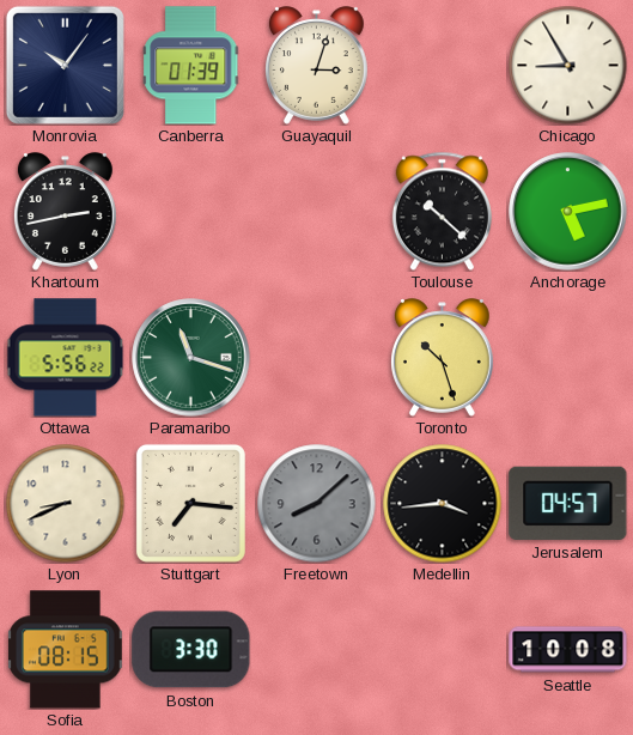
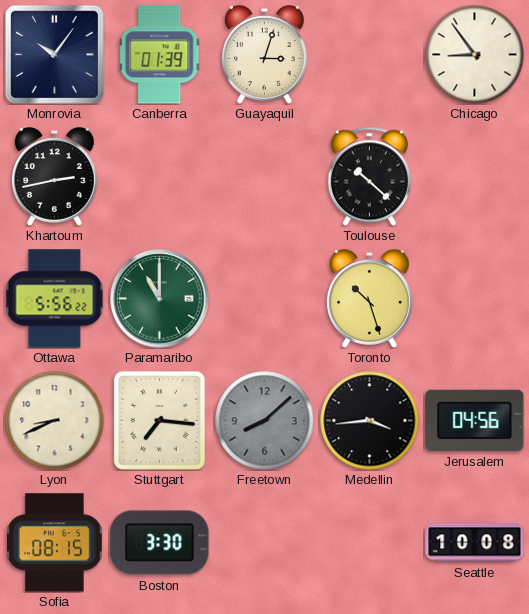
Chicago: 8:55 -> 8:54
Anchorage: 5:13 -> none
Paramaribo: 11:18 -> 11:00
Jerusalem: 04:57 -> 04:56
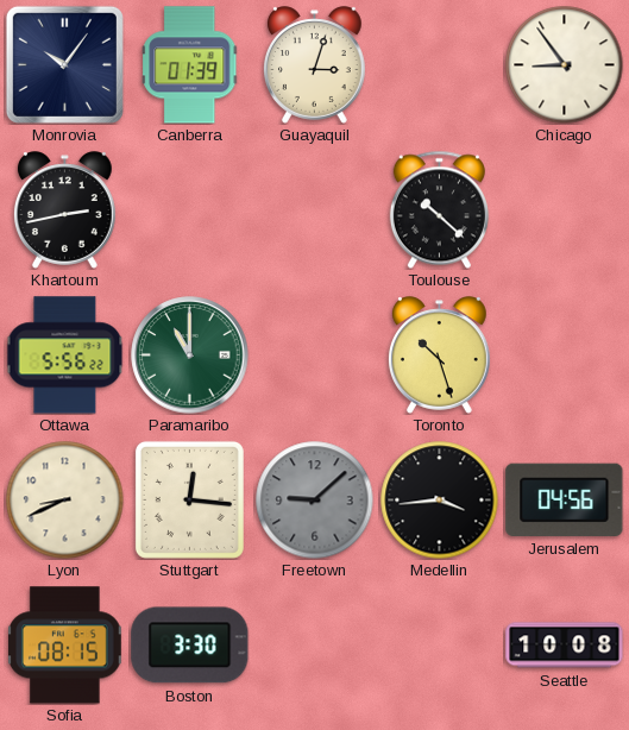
Stuttgart: 7:16 -> 12:16
Freetown: 8:08 -> 9:08
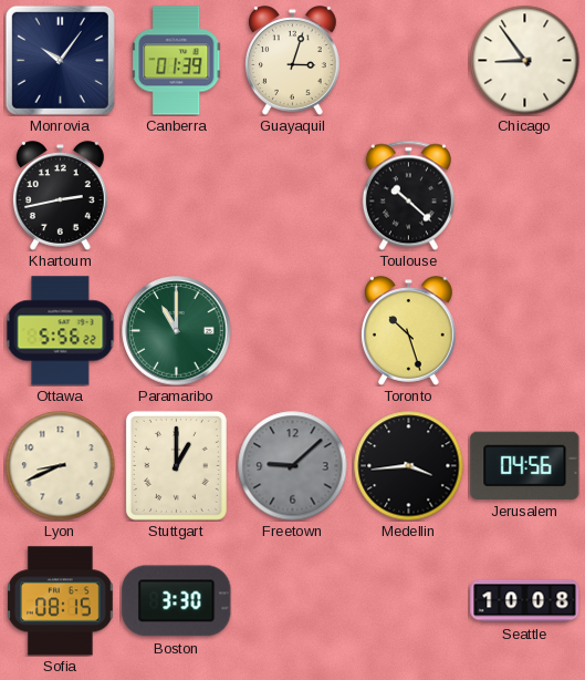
Stuttgart: 12:16 -> 1:00
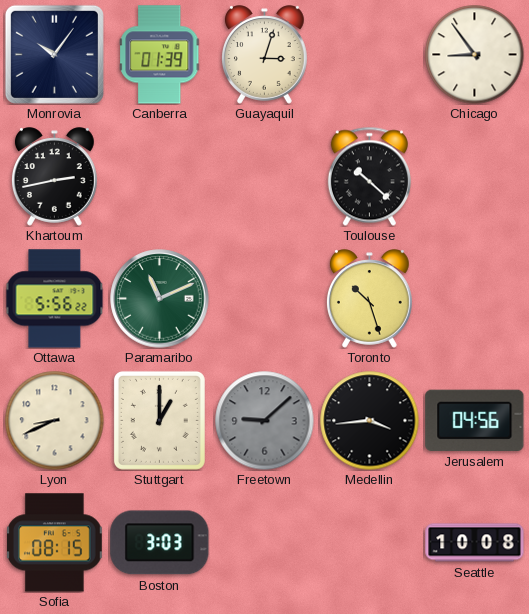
Paramaribo: 11:00 -> 11:11
Boston: 3:30 -> 3:03
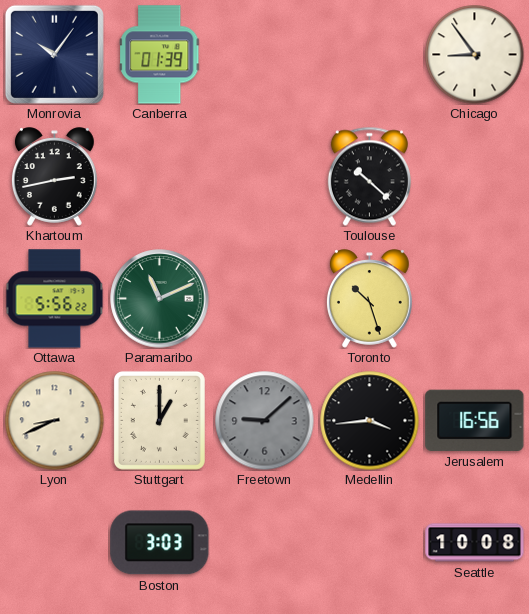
Guayaquil: 3:03 -> none
Jerusalem: 04:56 -> 16:56
Sofia: 08:15 -> none
